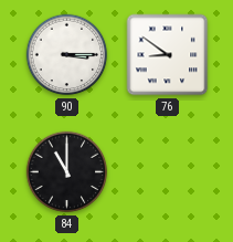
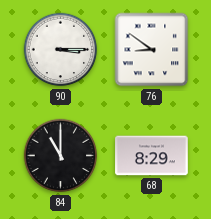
68: none -> 8:29
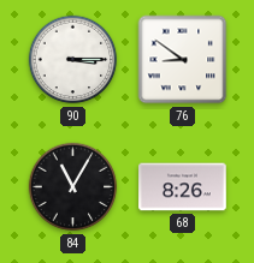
84: 11:00 -> 11:05
68: 8:29 -> 8:26
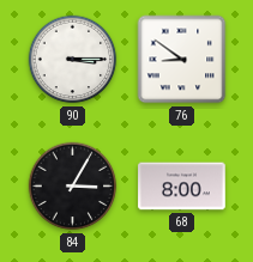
84: 11:05 -> 3:05
68: 8:26 -> 8:00
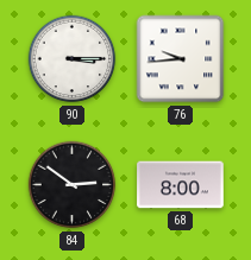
76: 8:51 -> 9:44
84: 3:05 -> 2:51
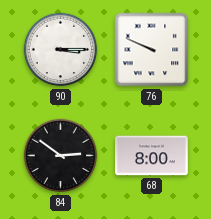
76: 9:44 -> 9:49
